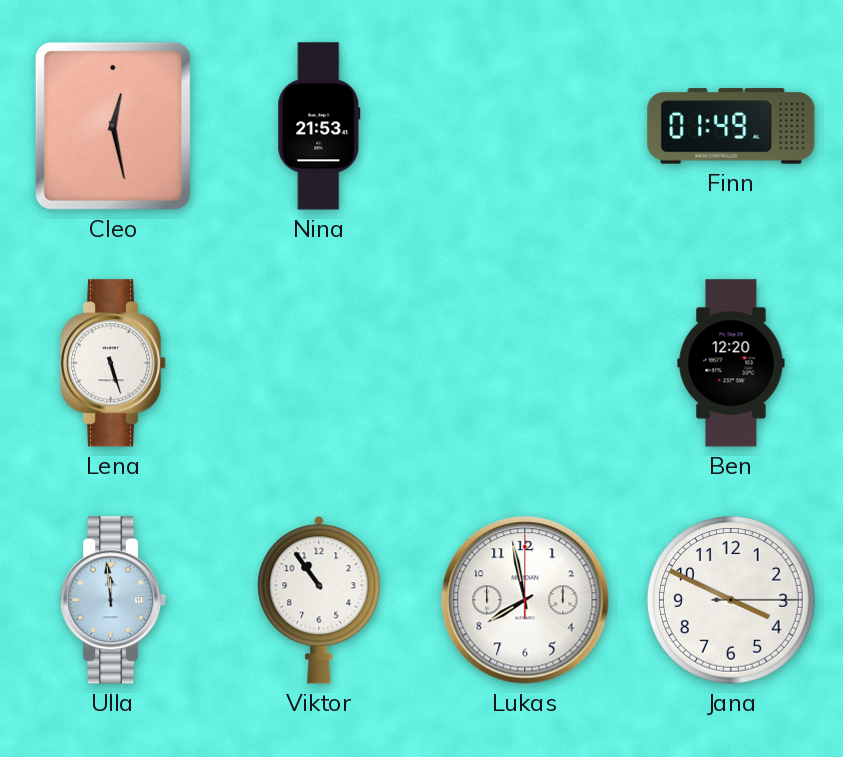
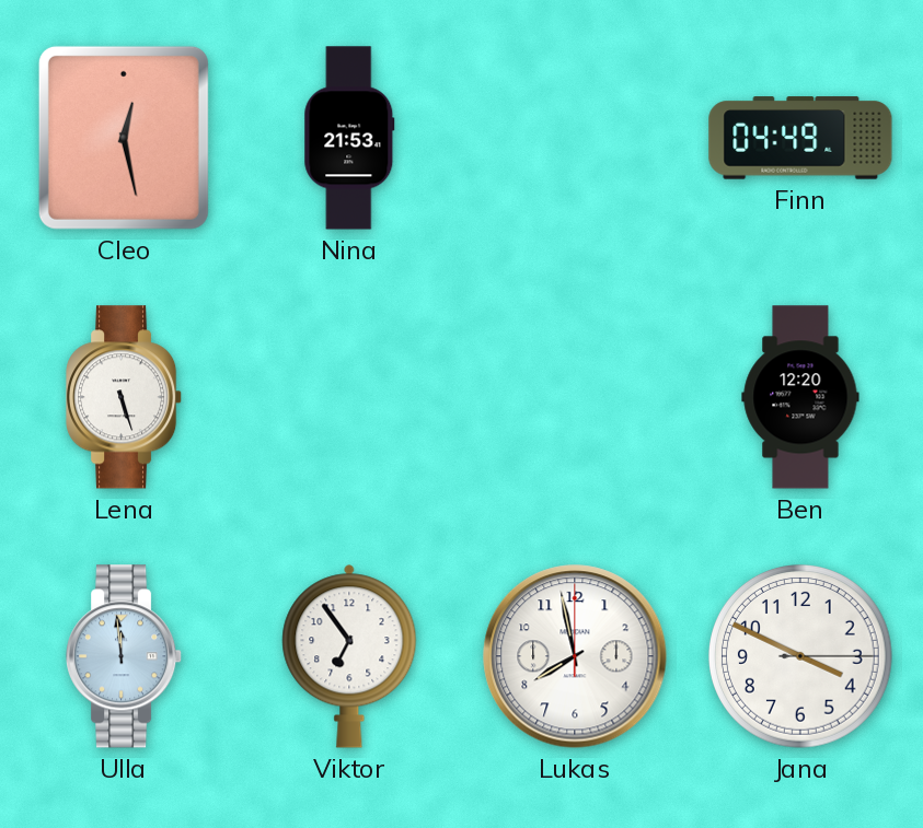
Finn: 01:49 -> 04:49
Viktor: 10:54 -> 6:54
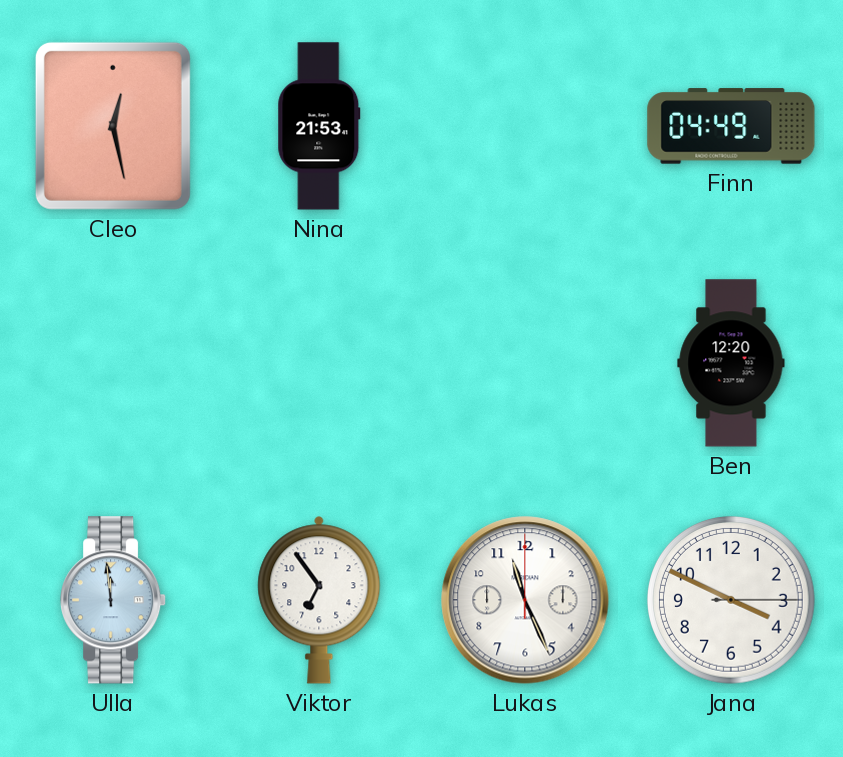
Lena: 5:27 -> none
Lukas: 7:58 -> 11:26
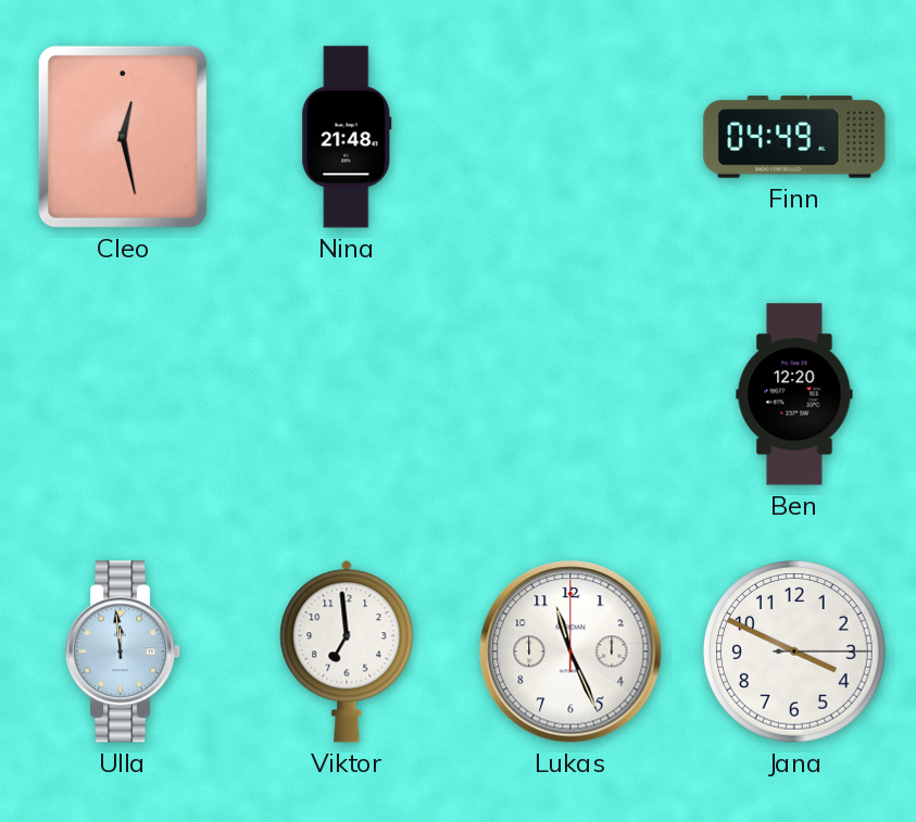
Nina: 21:53 -> 21:48
Viktor: 6:54 -> 6:59
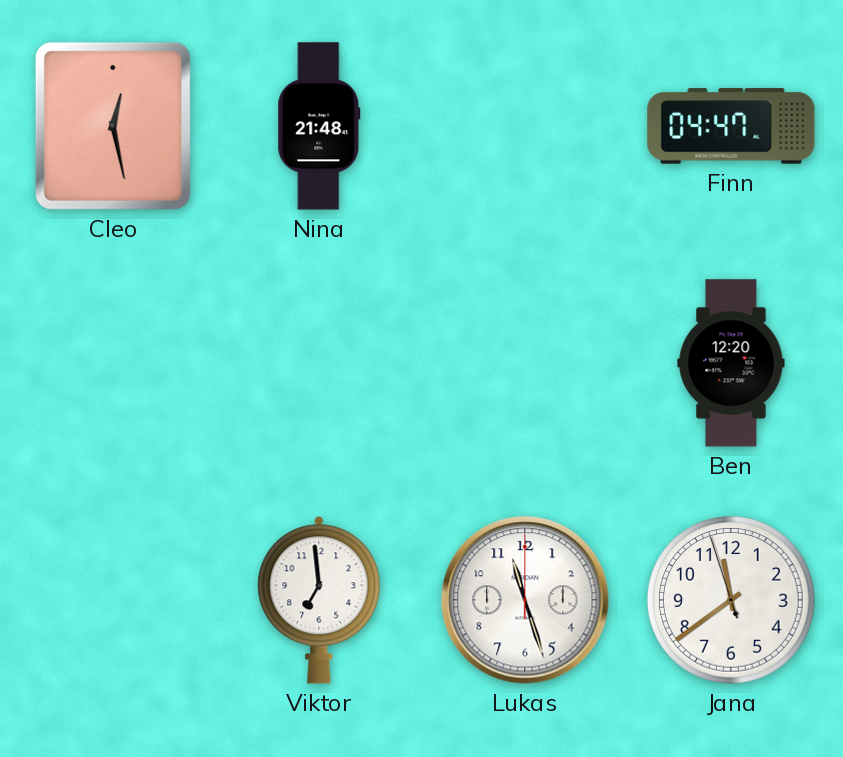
Finn: 04:49 -> 04:47
Ulla: 11:59 -> none
Lukas: 11:26 -> 11:27
Jana: 3:49 -> 11:38
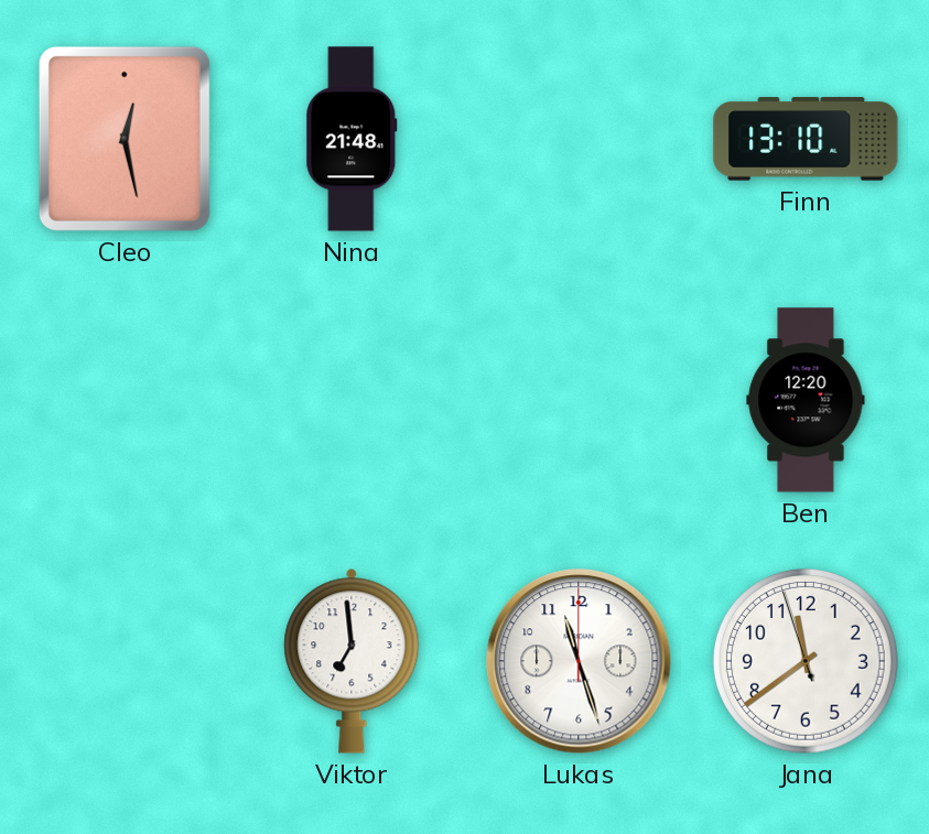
Finn: 04:47 -> 13:10
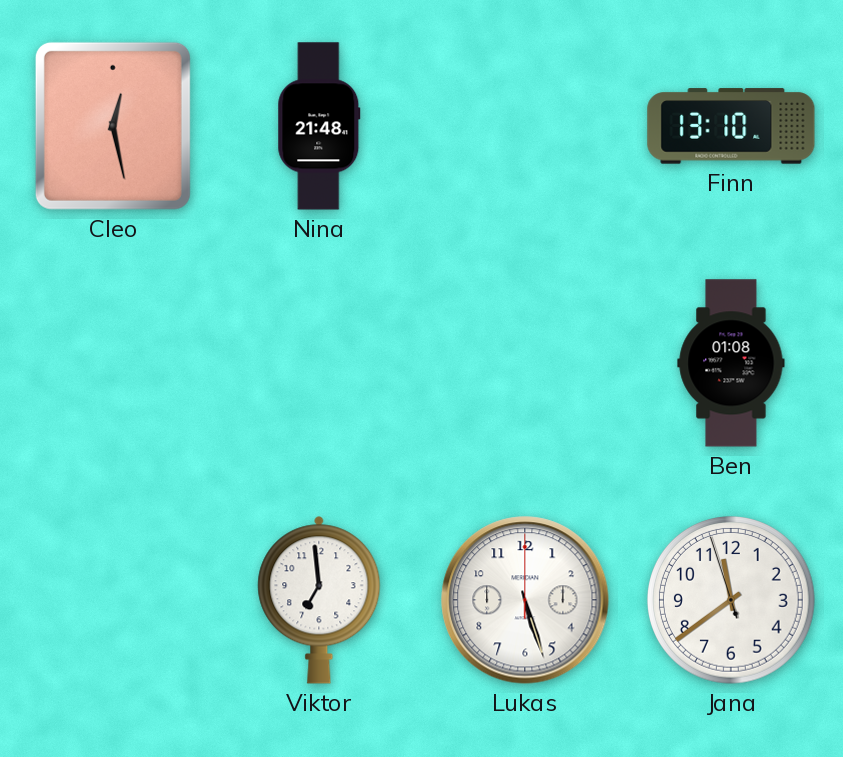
Ben: 12:20 -> 01:08
Lukas: 11:27 -> 5:27
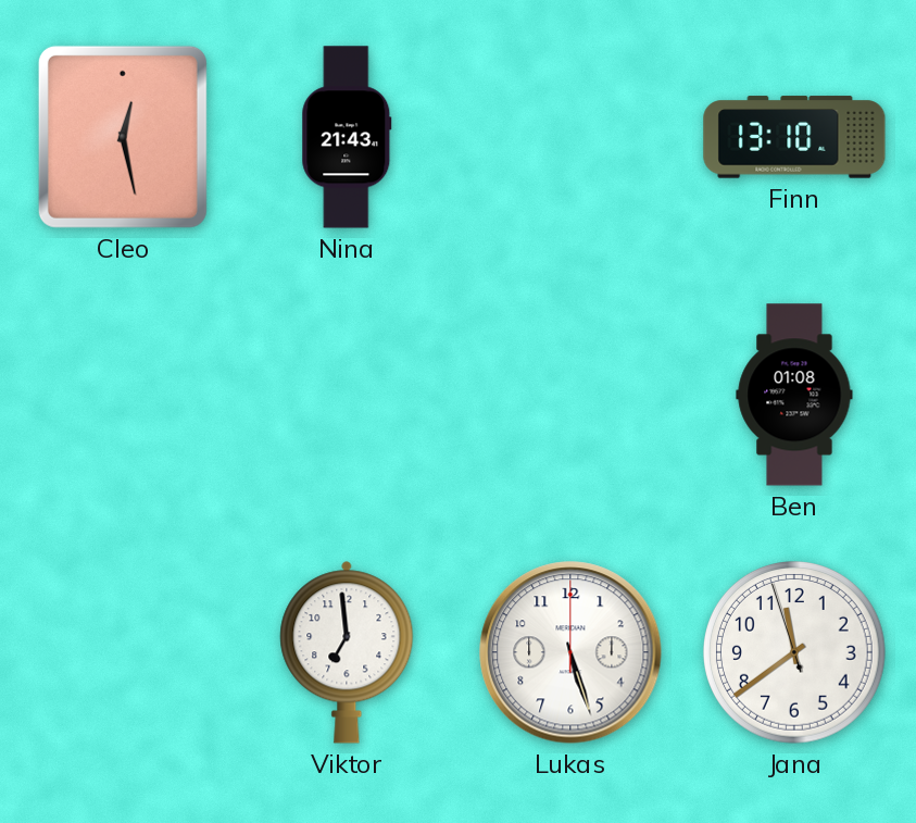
Nina: 21:48 -> 21:43
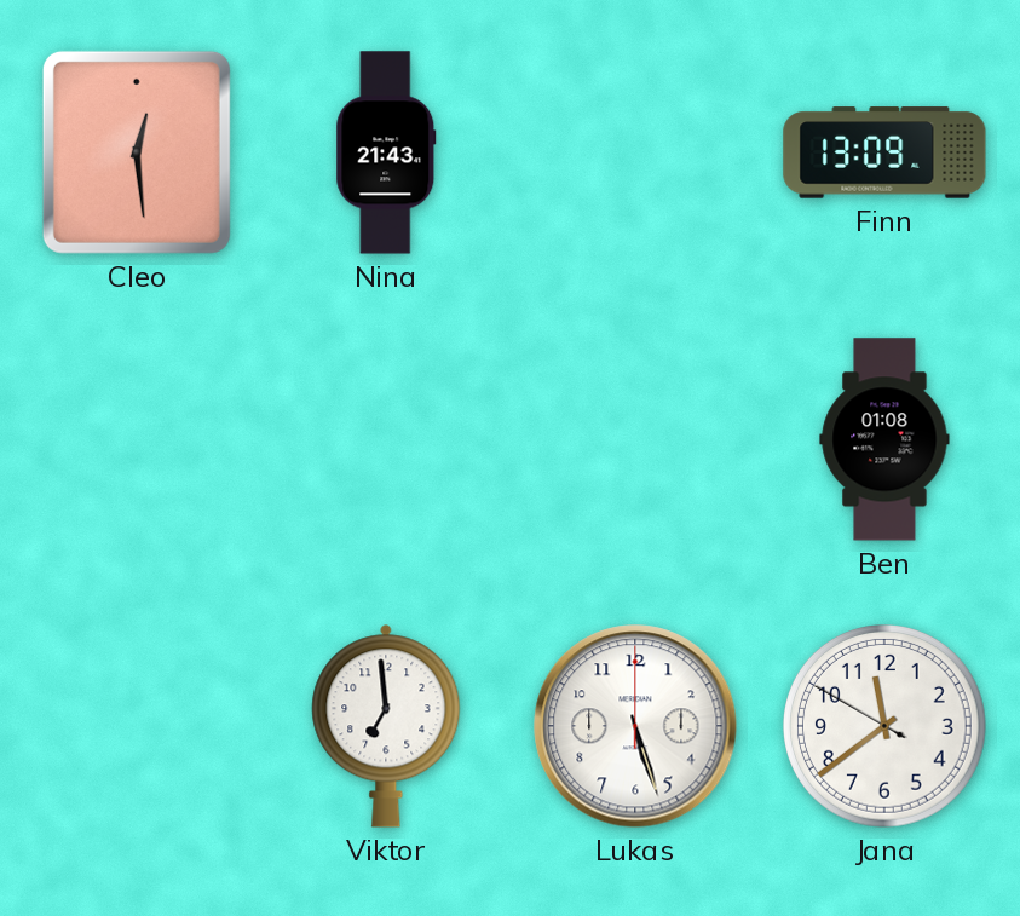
Cleo: 12:28 -> 12:29
Finn: 13:10 -> 13:09
Jana: 11:38:57 -> 11:38:50
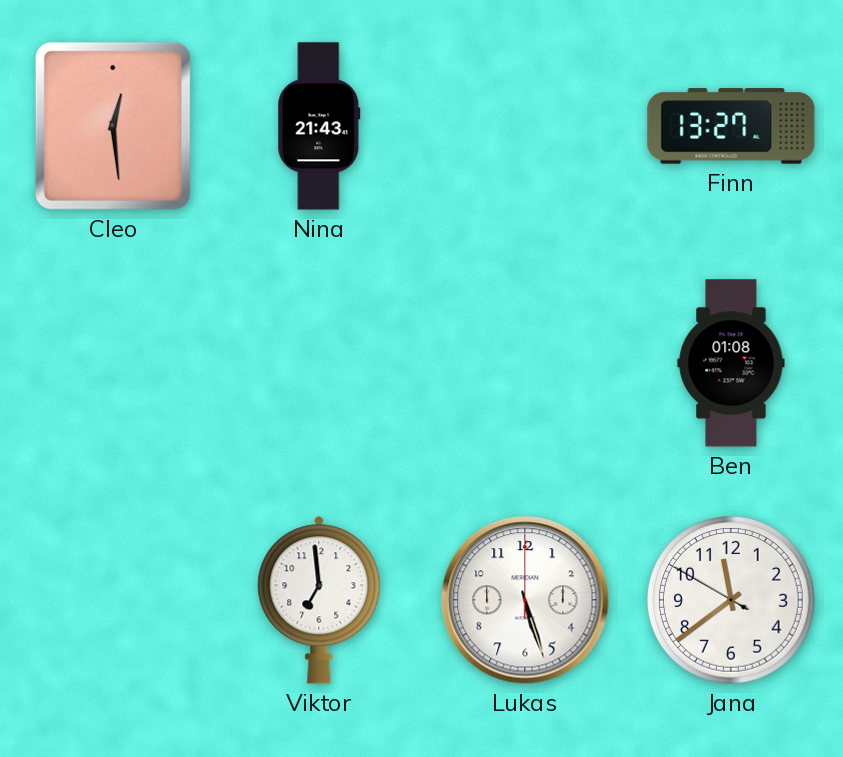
Finn: 13:09 -> 13:27
